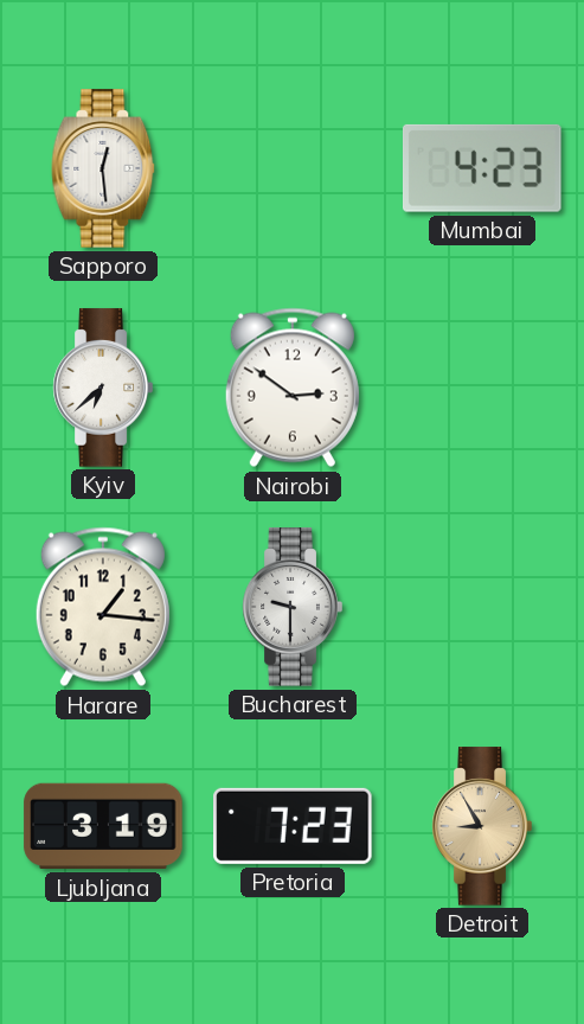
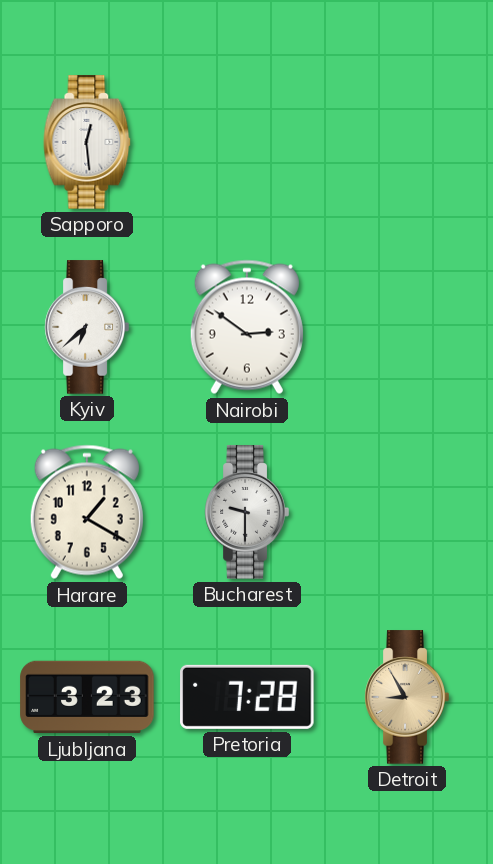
Mumbai: 4:23 -> none
Harare: 1:16 -> 1:20
Ljubljana: 3:19 -> 3:23
Pretoria: 7:23 -> 7:28
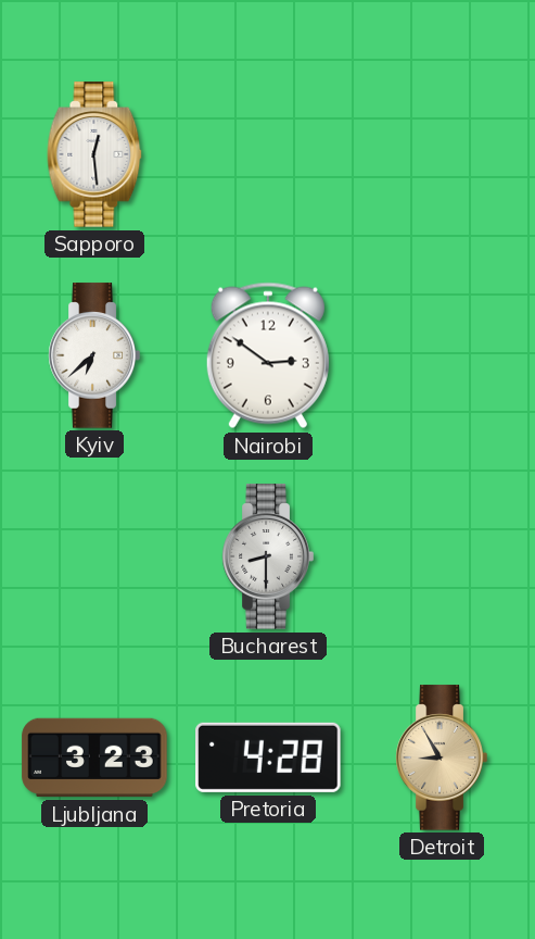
Harare: 1:20 -> none
Bucharest: 9:30 -> 8:30
Pretoria: 7:28 -> 4:28
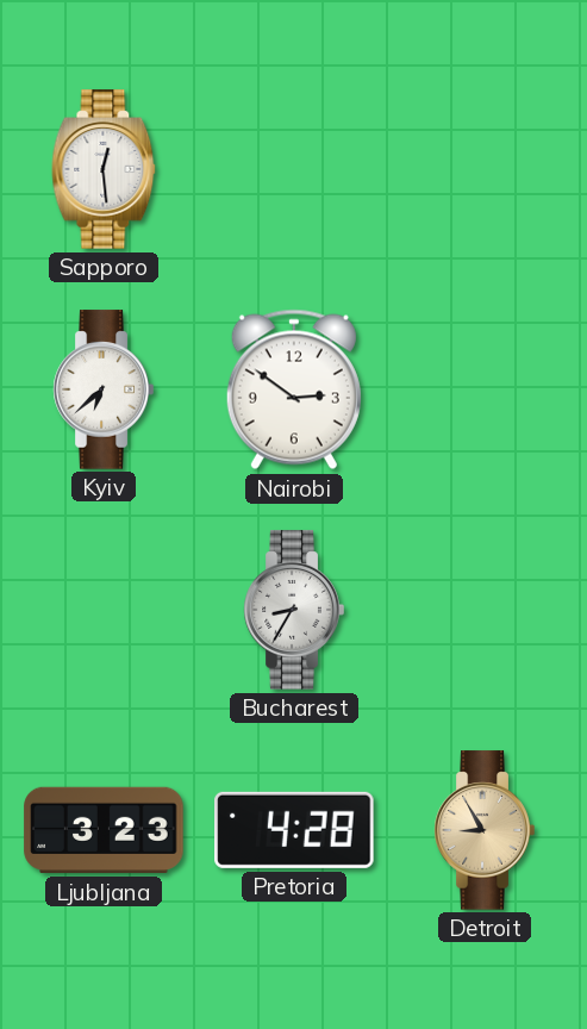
Bucharest: 8:30 -> 8:35
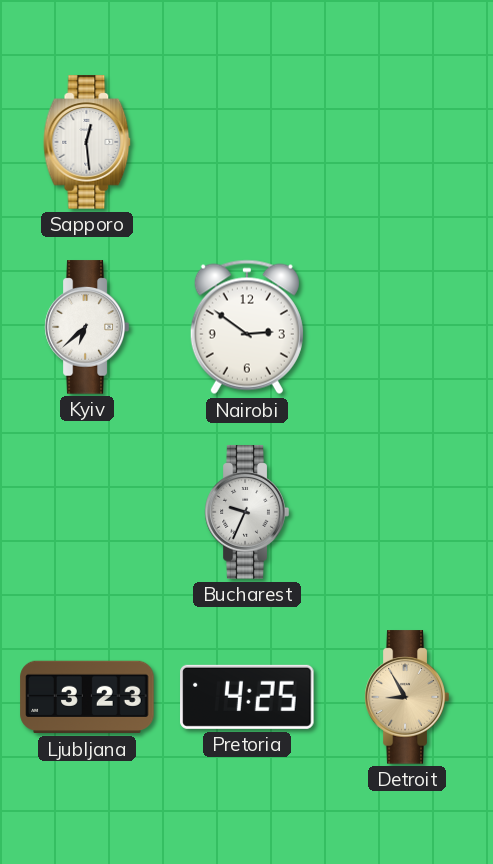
Bucharest: 8:35 -> 9:34
Pretoria: 4:28 -> 4:25
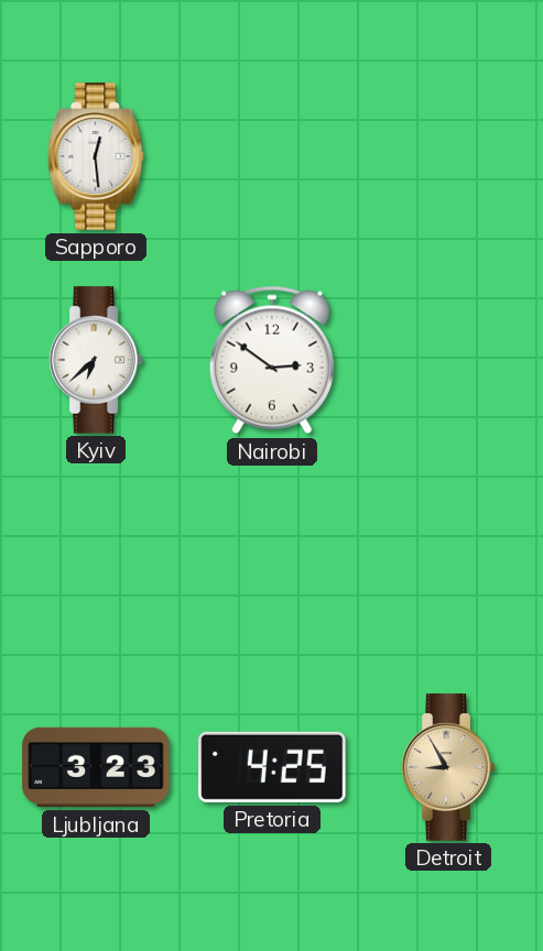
Bucharest: 9:34 -> none
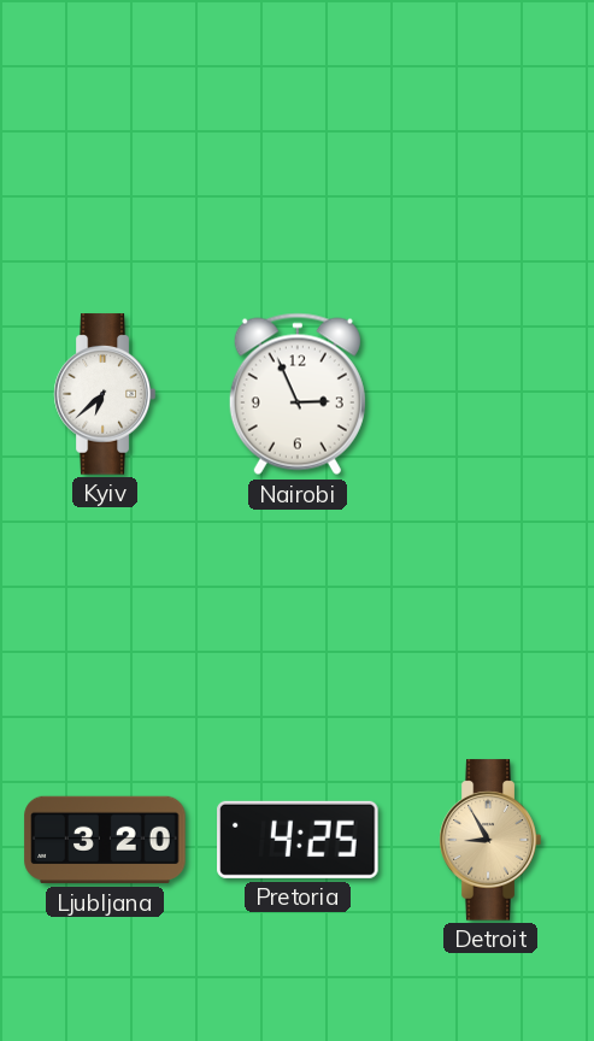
Sapporo: 12:29 -> none
Nairobi: 2:51 -> 2:56
Ljubljana: 3:23 -> 3:20
